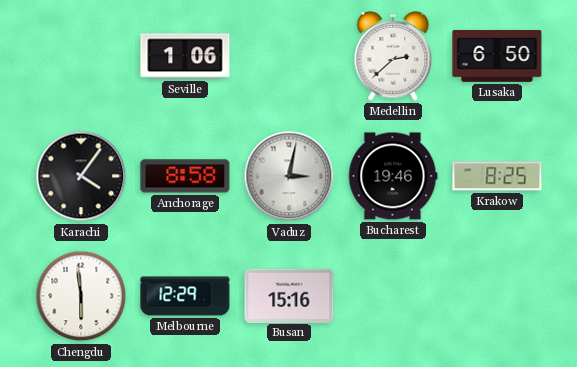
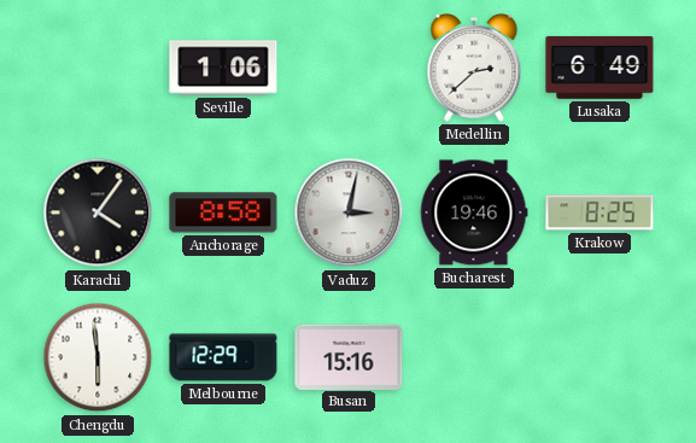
Lusaka: 6:50 -> 6:49
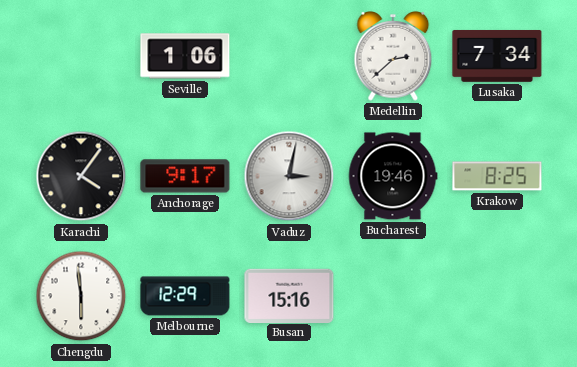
Lusaka: 6:49 -> 7:34
Anchorage: 8:58 -> 9:17
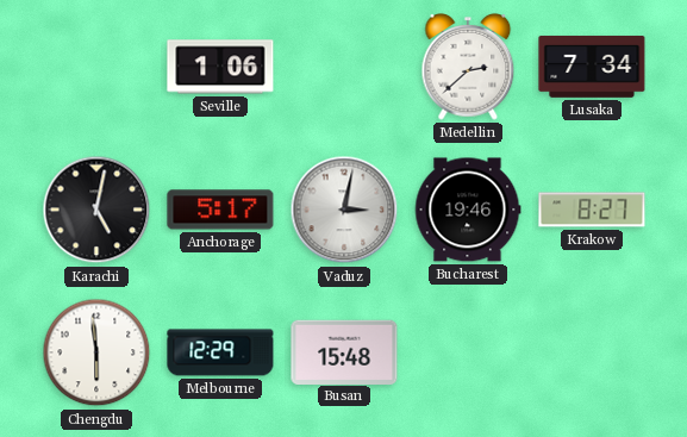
Karachi: 4:06 -> 5:02
Anchorage: 9:17 -> 5:17
Krakow: 8:25 -> 8:27
Busan: 15:16 -> 15:48
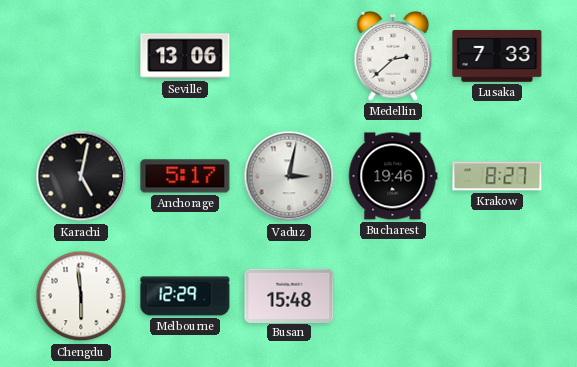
Seville: 1:06 -> 13:06
Lusaka: 7:34 -> 7:33
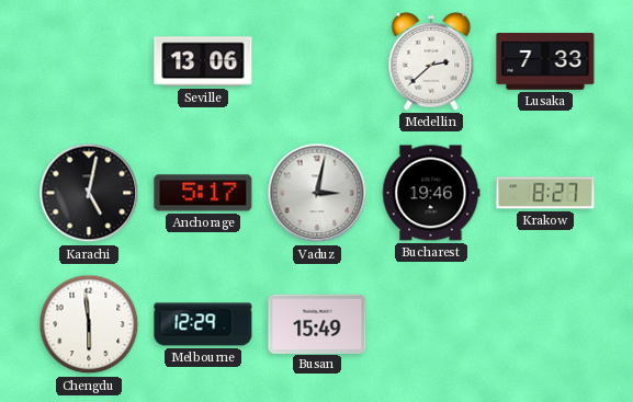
Busan: 15:48 -> 15:49
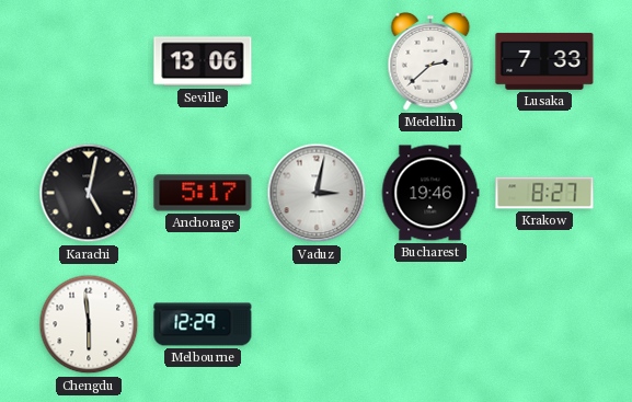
Busan: 15:49 -> none
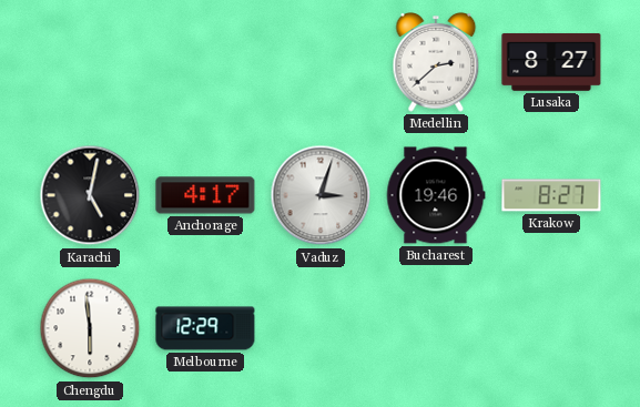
Seville: 13:06 -> none
Lusaka: 7:33 -> 8:27
Anchorage: 5:17 -> 4:17
Vaduz: 3:02 -> 3:03
